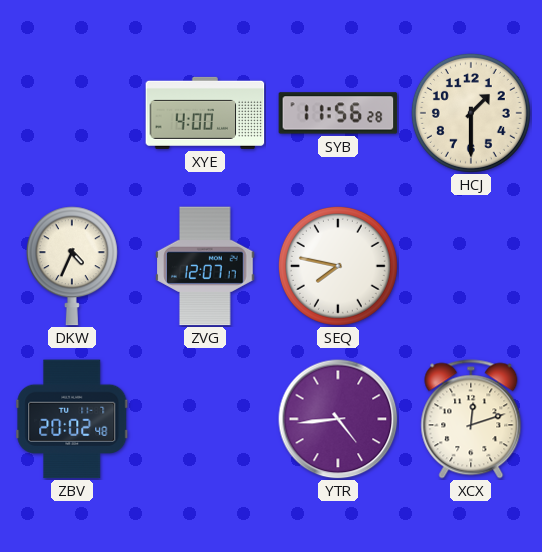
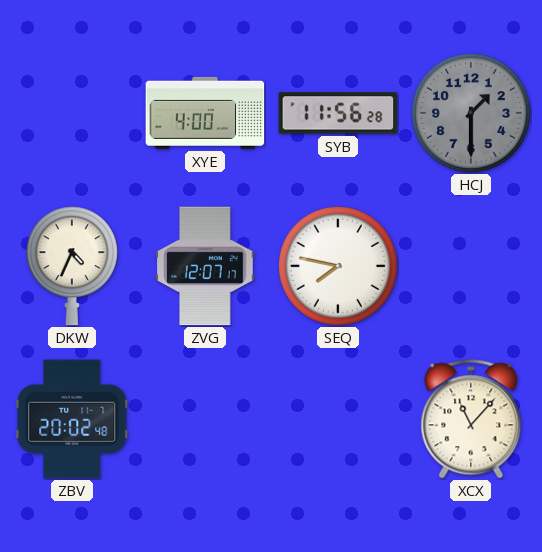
HCJ dial: cream -> grey
YTR: 4:44 -> none
XCX: 12:12 -> 11:07
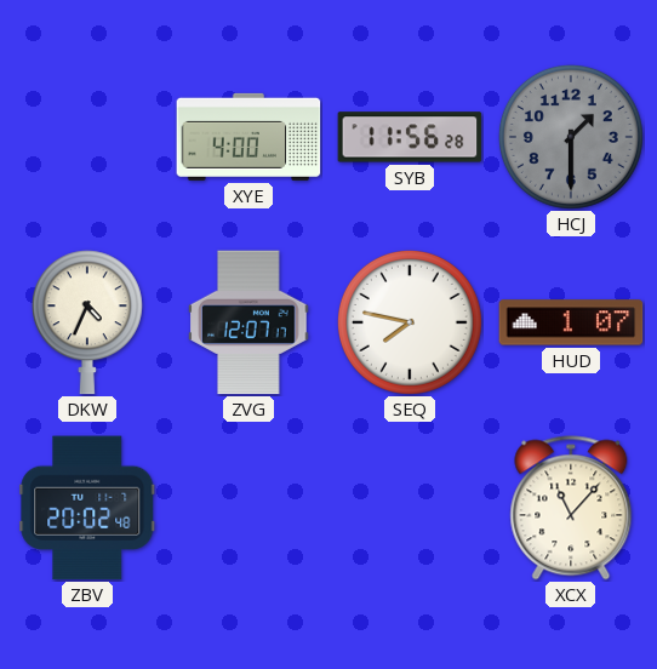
HUD: none -> 1:07
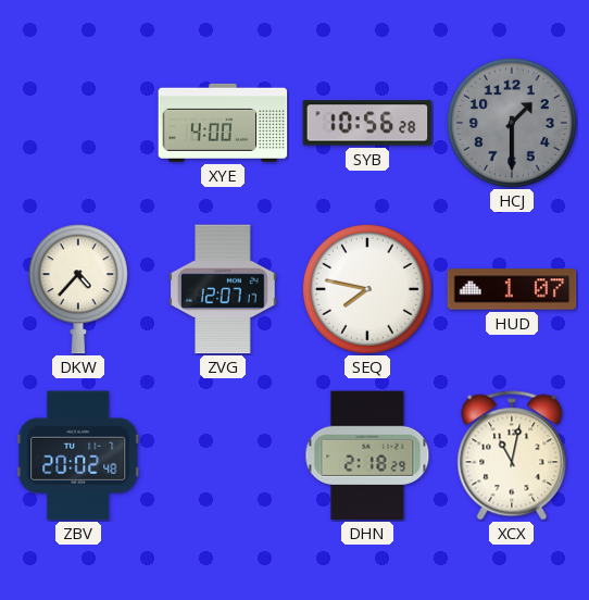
SYB: 11:56 -> 10:56
DKW: 4:34 -> 4:37
DHN: none -> 2:18
XCX: 11:07 -> 11:02
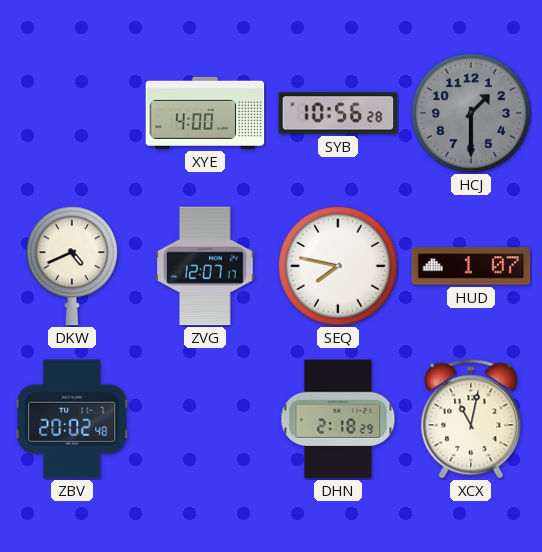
DKW: 4:37 -> 4:41
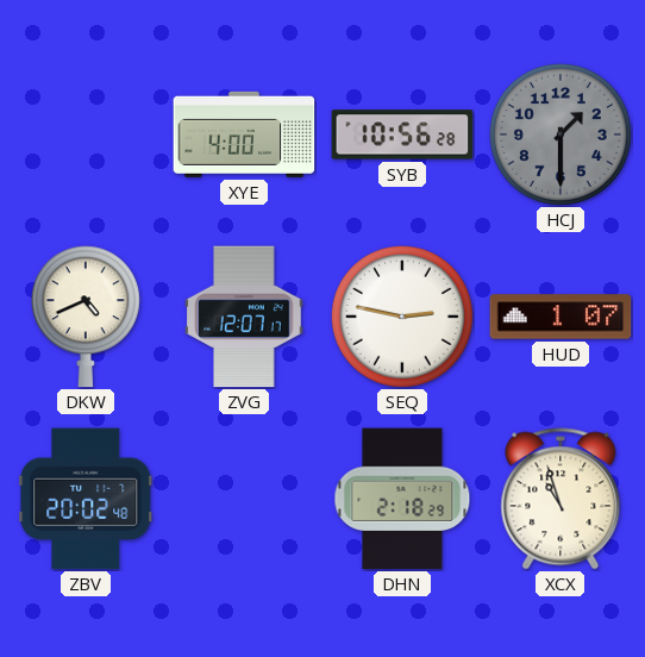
SEQ: 7:47 -> 2:47
XCX: 11:02 -> 10:57
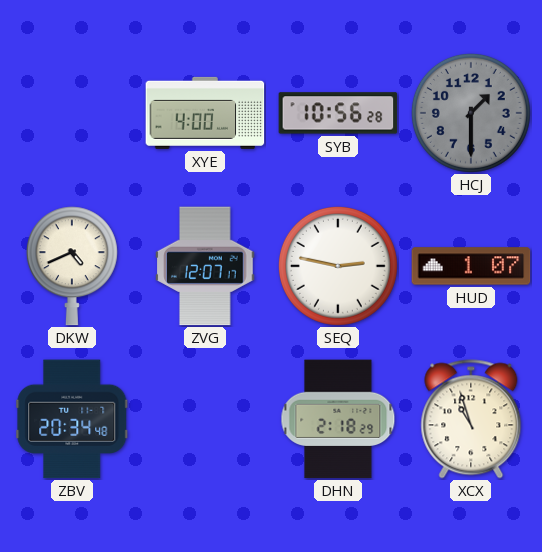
ZBV: 20:02 -> 20:34
